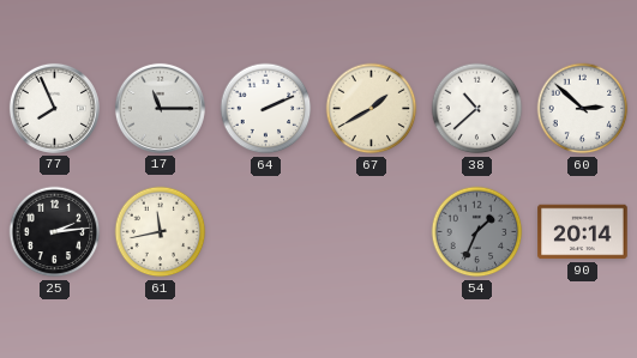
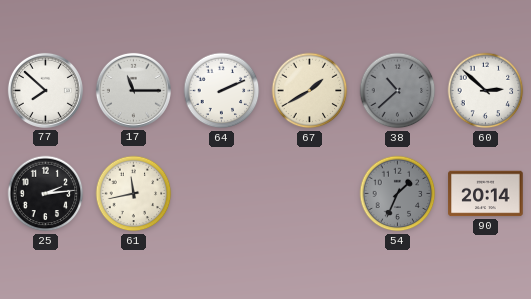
77: 7:56 -> 7:52
38 dial: white -> grey
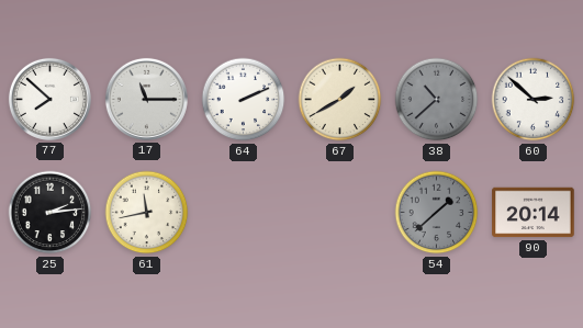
54: 1:34 -> 1:38
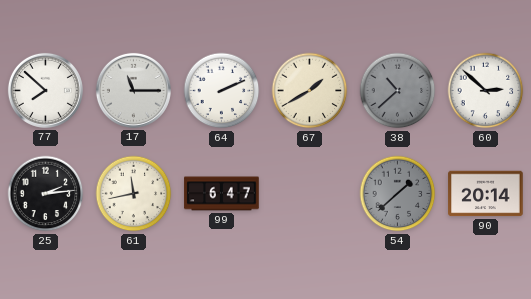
99: none -> 6:47
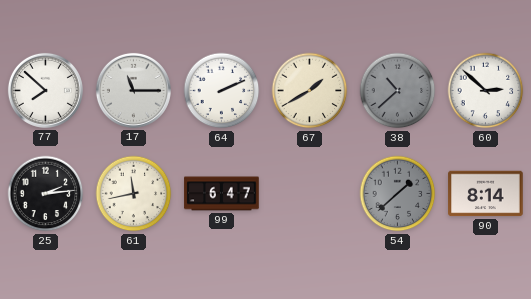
90: 20:14 -> 8:14
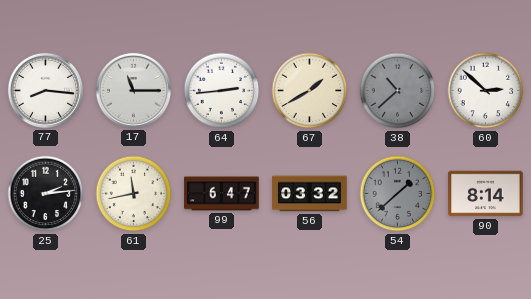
77: 7:52 -> 8:16
64: 2:11 -> 2:44
56: none -> 03:32
